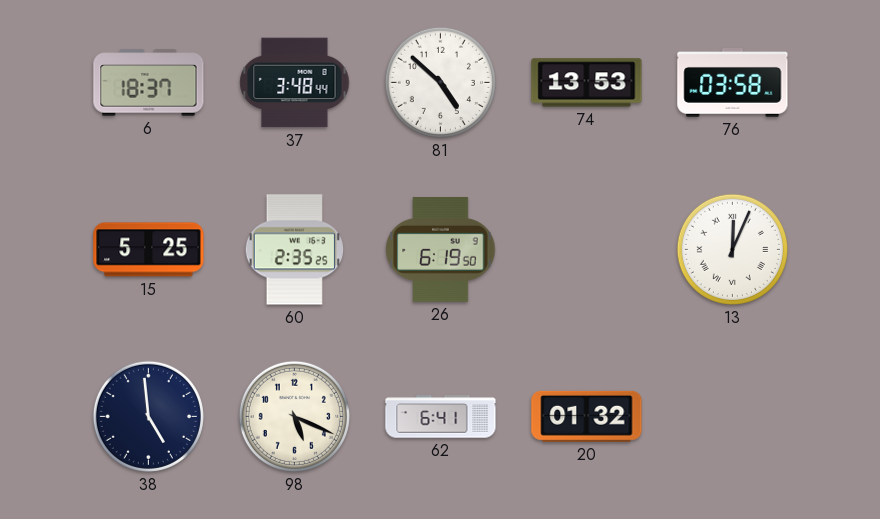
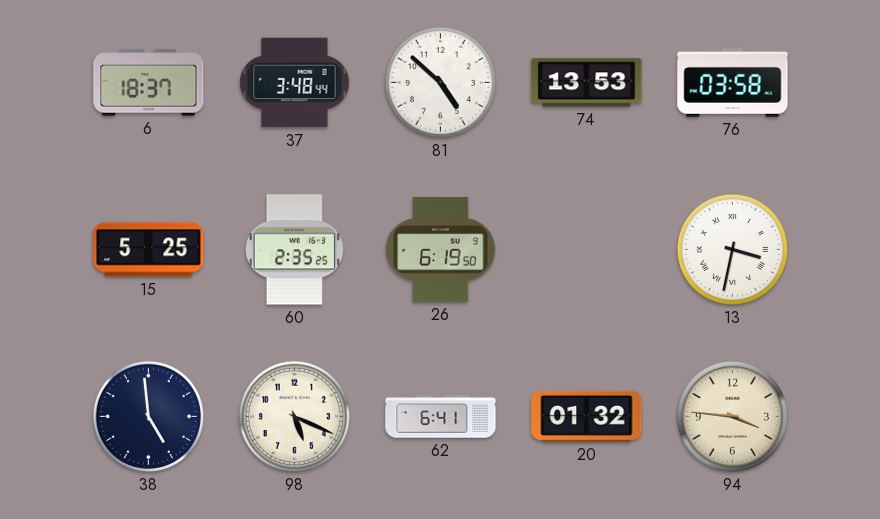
13: 12:04 -> 3:32
94: none -> 3:46
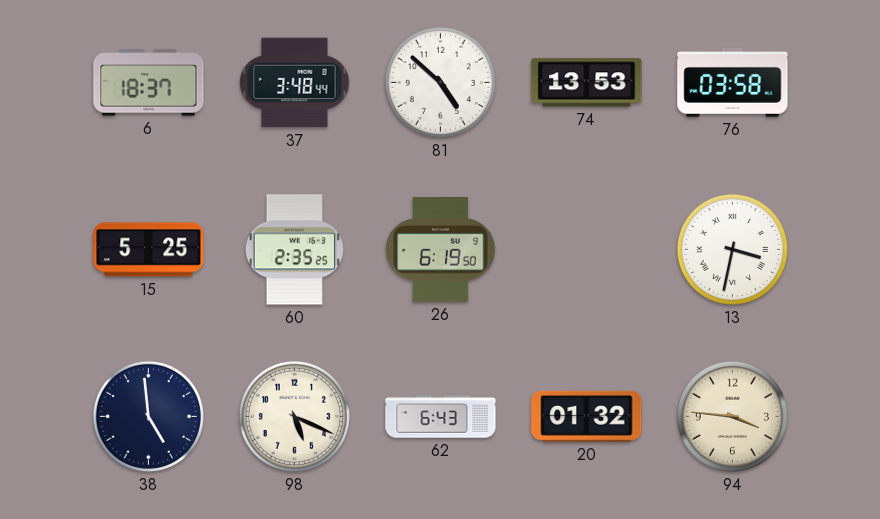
62: 6:41 -> 6:43
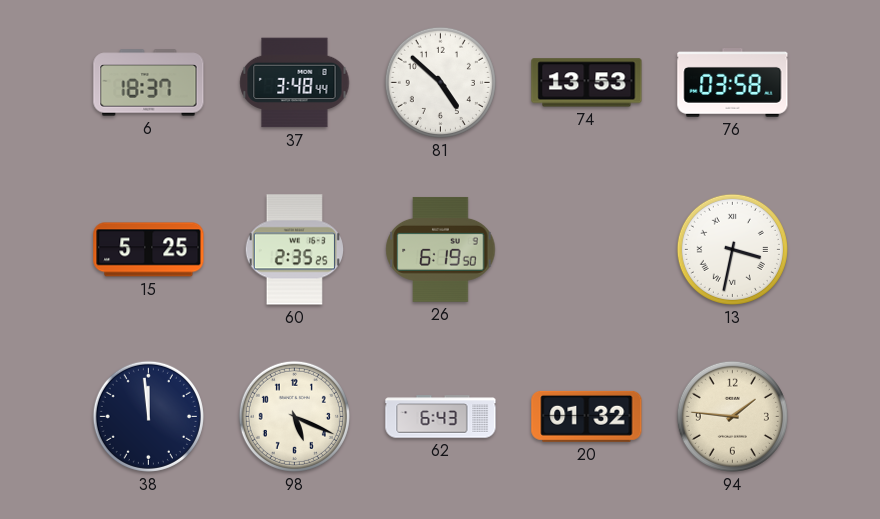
38: 4:59 -> 11:59
94: 3:46 -> 1:46
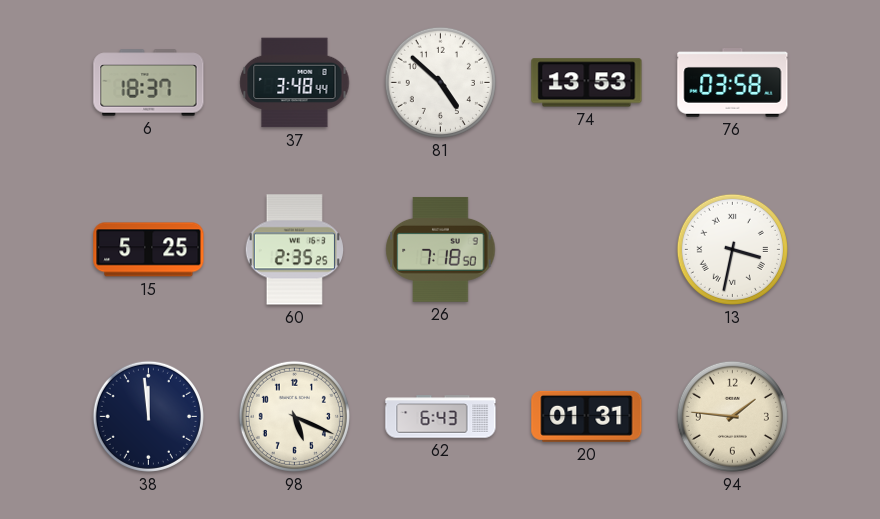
26: 6:19 -> 7:18
20: 01:32 -> 01:31
